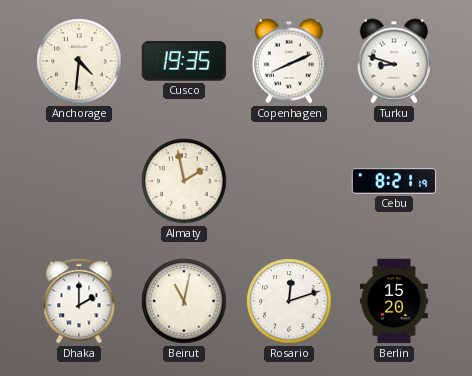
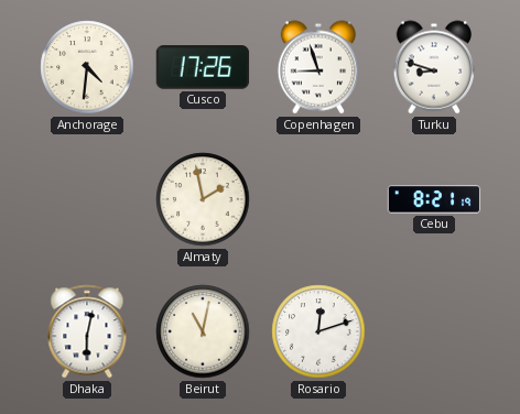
Cusco: 19:35 -> 17:26
Copenhagen: 8:11 -> 8:57
Dhaka: 2:00 -> 6:02
Berlin: 15:20 -> none
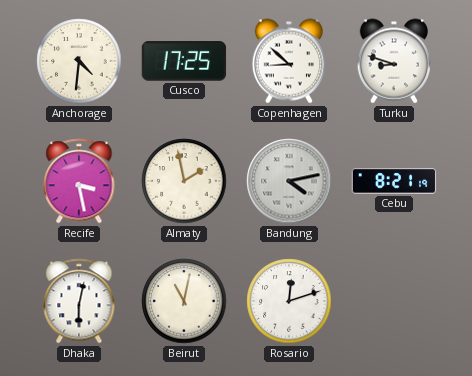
Cusco: 17:26 -> 17:25
Copenhagen: 8:57 -> 8:52
Recife: none -> 3:28
Bandung: none -> 4:13
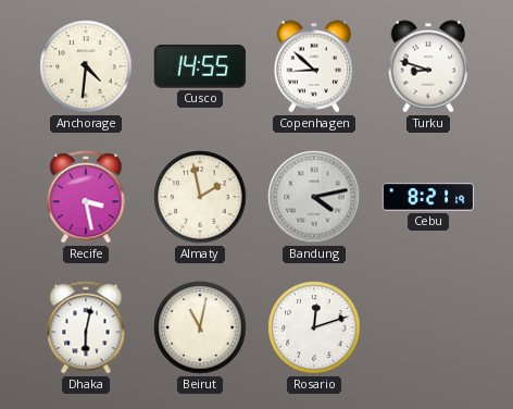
Cusco: 17:25 -> 14:55
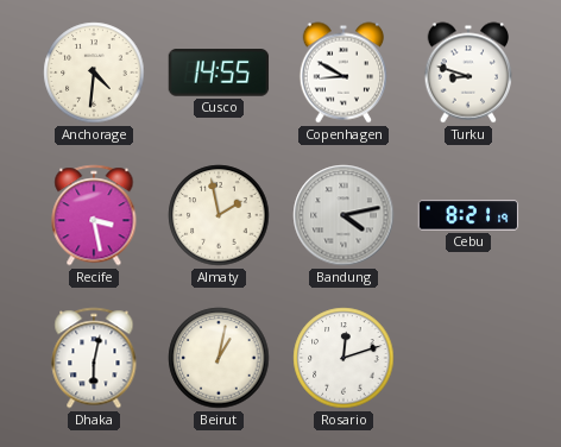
Copenhagen: 8:52 -> 8:50
Beirut: 11:02 -> 1:02
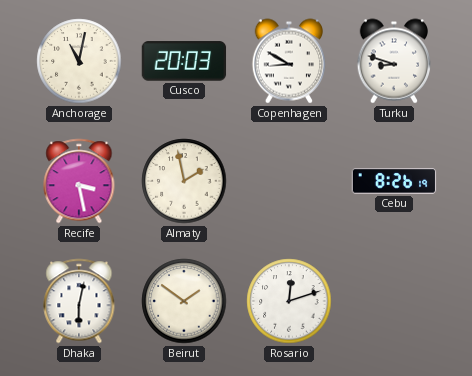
Anchorage: 4:31 -> 11:02
Cusco: 14:55 -> 20:03
Bandung: 4:13 -> none
Cebu: 8:21 -> 8:26
Beirut: 1:02 -> 1:51
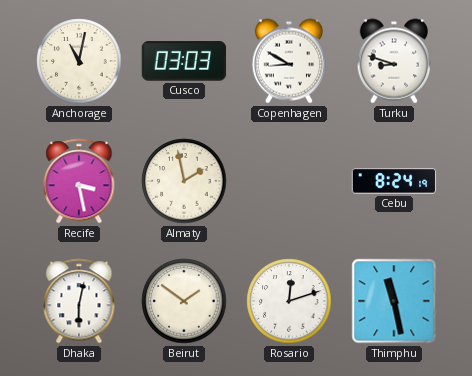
Cusco: 20:03 -> 03:03
Cebu: 8:26 -> 8:24
Thimphu: none -> 11:28
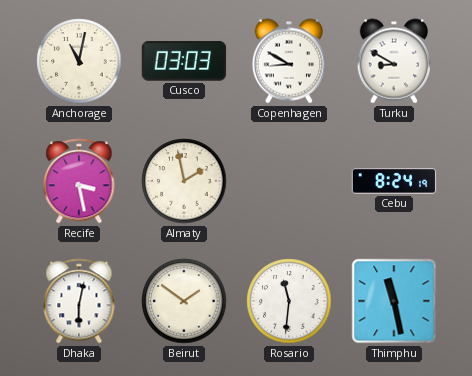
Turku: 8:48 -> 8:50
Rosario: 12:12 -> 11:31
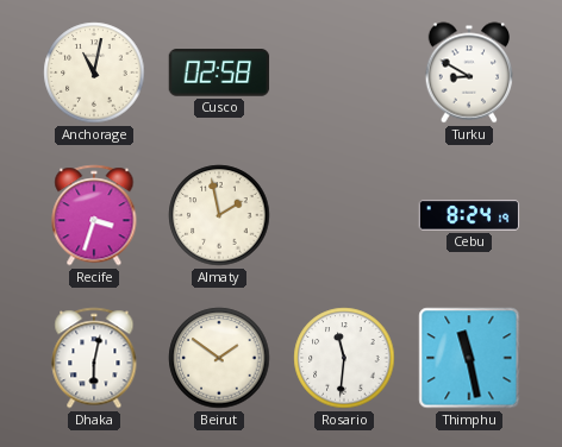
Cusco: 03:03 -> 02:58
Copenhagen: 8:50 -> none
Recife: 3:28 -> 3:33
